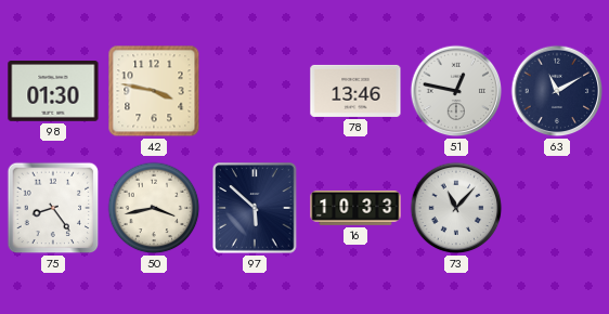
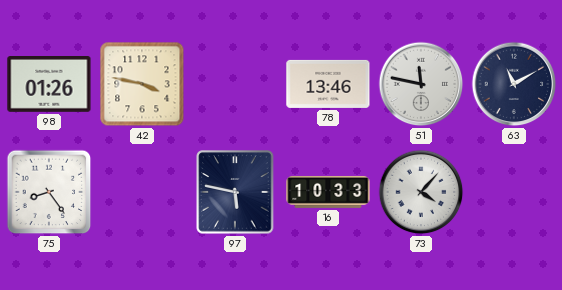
98: 01:30 -> 01:26
51: 12:47 -> 11:47
50: 3:43 -> none
97: 5:52 -> 5:47
73: 11:07 -> 4:07
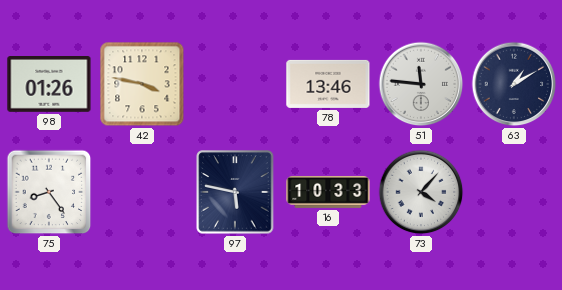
51: 11:47 -> 11:46
63: 11:10 -> 1:10
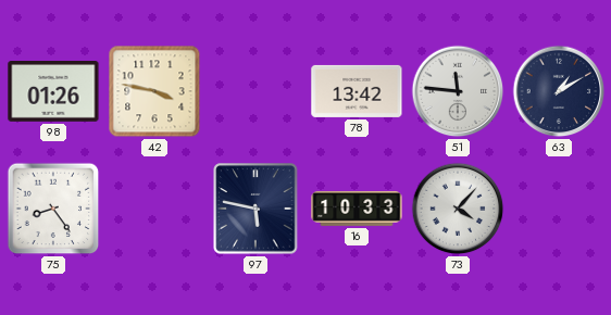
78: 13:46 -> 13:42
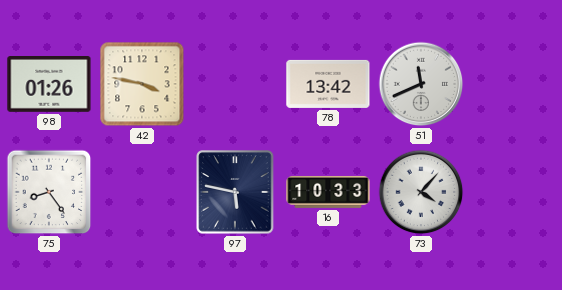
51: 11:46 -> 11:41
63: 1:10 -> none
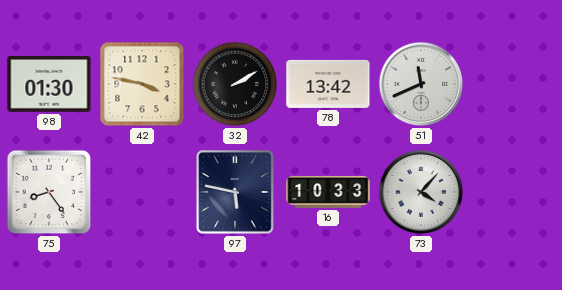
98: 01:26 -> 01:30
32: none -> 2:10
